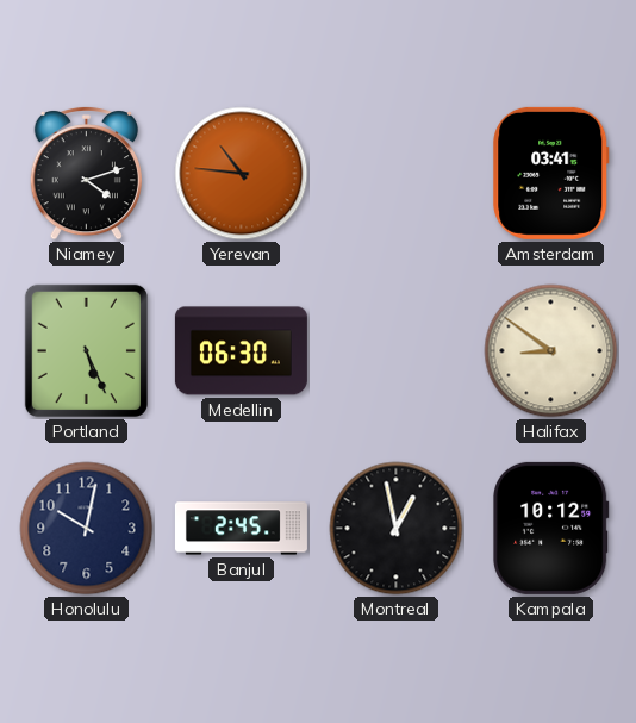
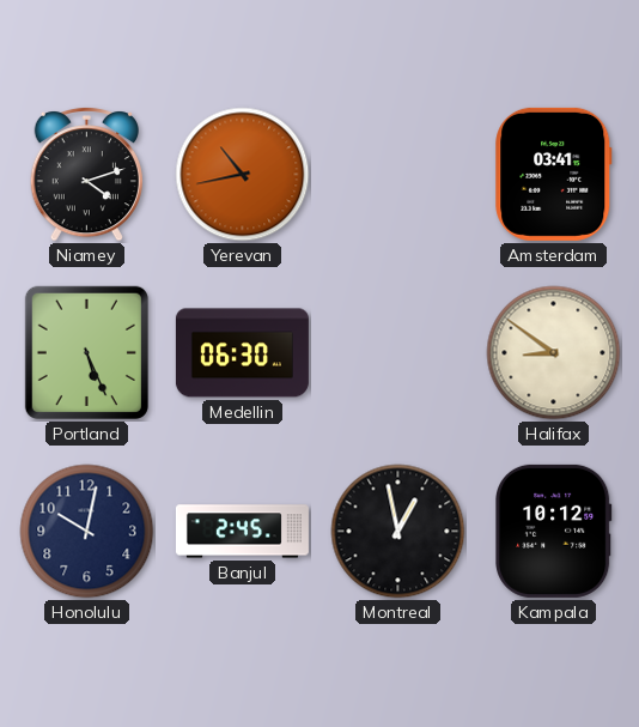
Yerevan: 10:46 -> 10:43
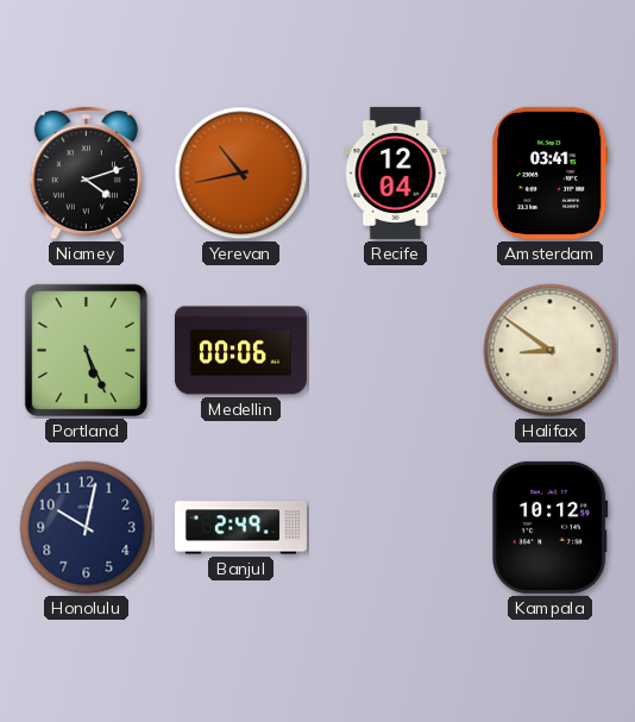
Recife: none -> 12:04
Medellin: 06:30 -> 00:06
Banjul: 2:45 -> 2:49
Montreal: 12:58 -> none
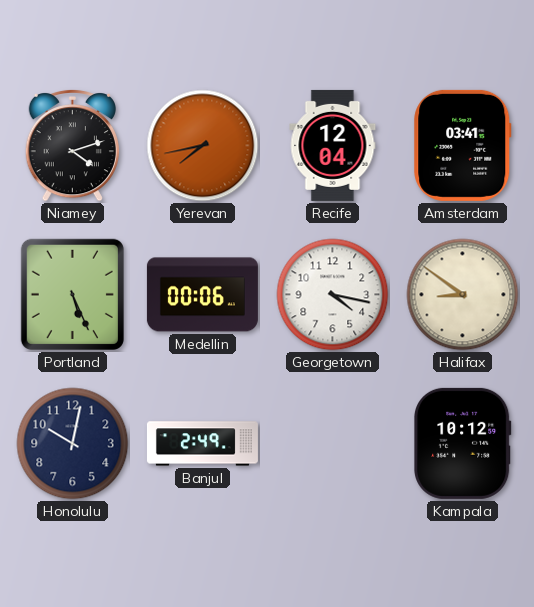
Yerevan: 10:43 -> 7:43
Georgetown: none -> 4:17
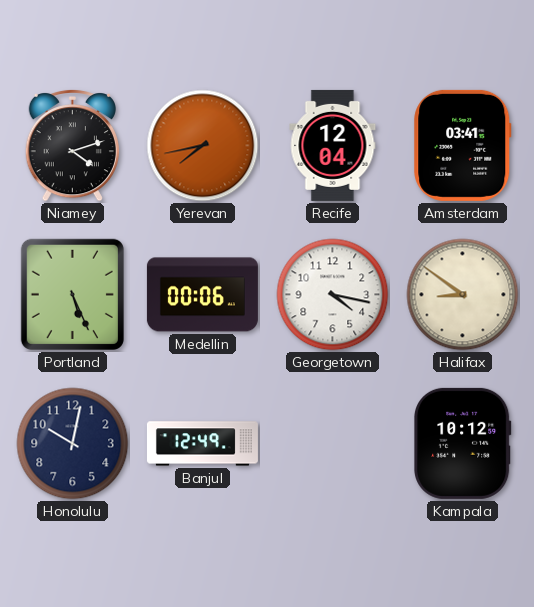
Banjul: 2:49 -> 12:49
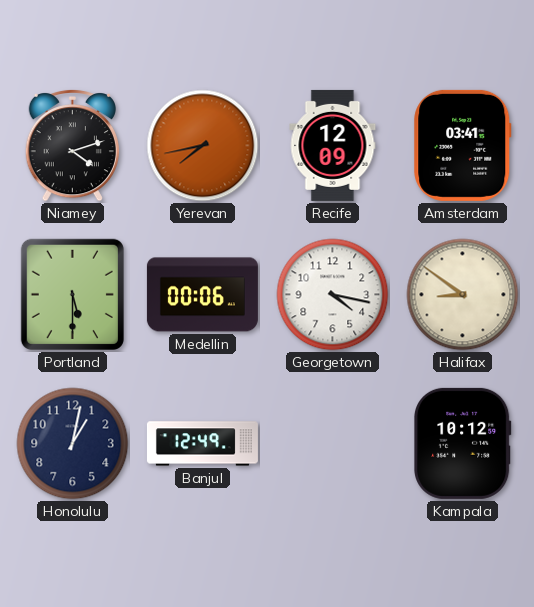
Recife: 12:04 -> 12:09
Portland: 5:26 -> 5:30
Honolulu: 10:02 -> 1:02
